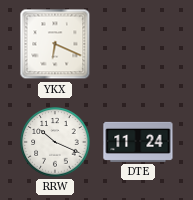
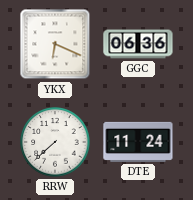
GGC: none -> 06:36
RRW: 10:19 -> 7:38
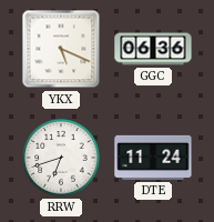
YKX: 6:19 -> 5:19
RRW: 7:38 -> 6:42
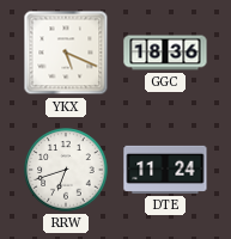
GGC: 06:36 -> 18:36
